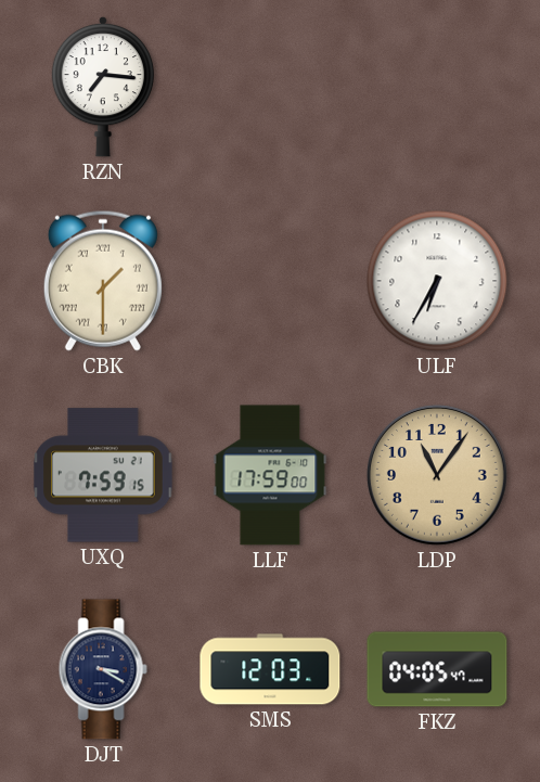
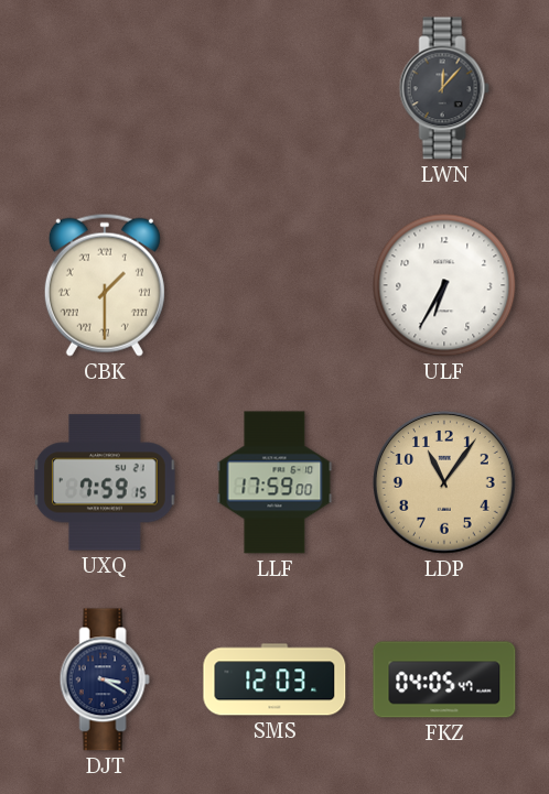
RZN: 7:16 -> none
LWN: none -> 12:07
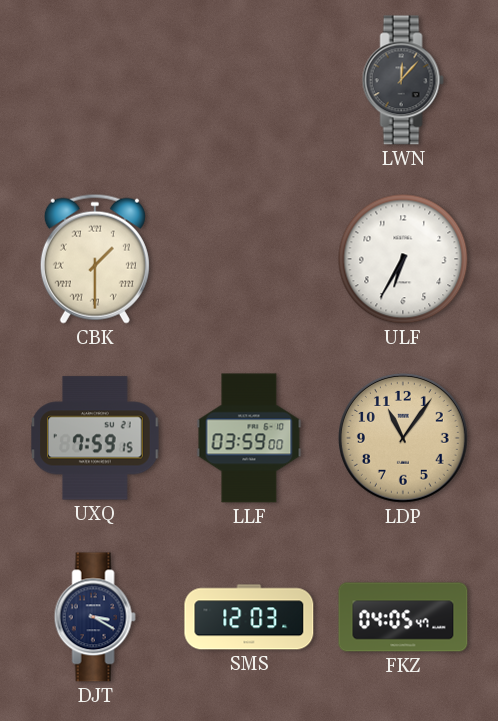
LLF: 17:59 -> 03:59
